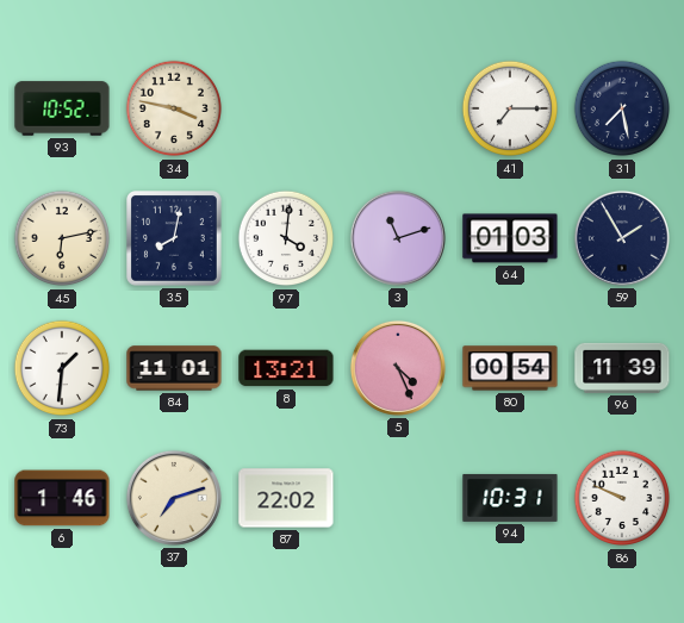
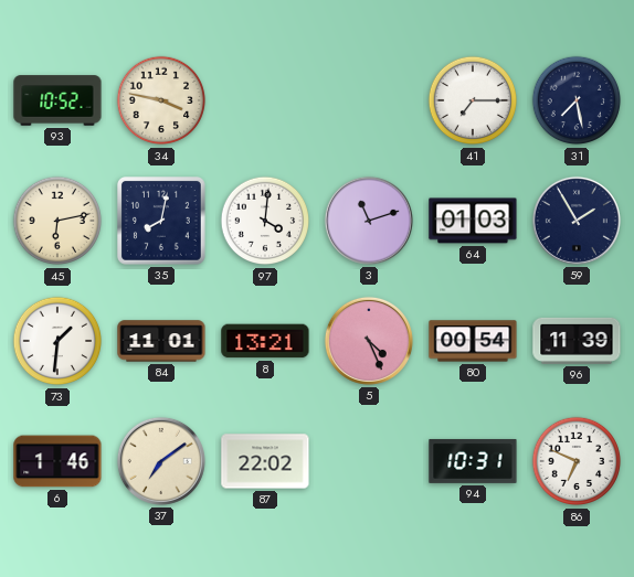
37: 7:12 -> 7:09
86: 9:49 -> 6:49
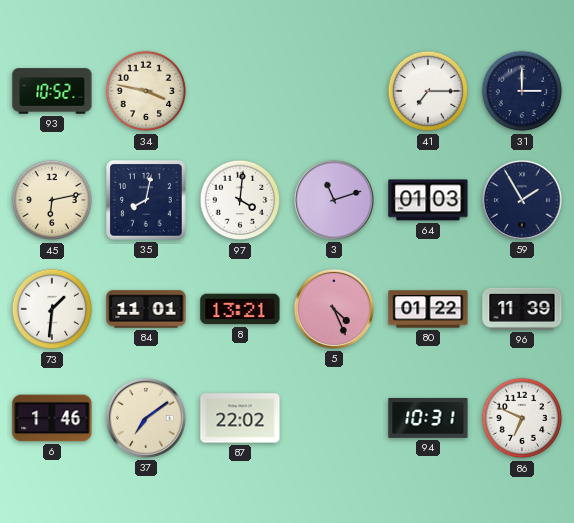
31: 7:28 -> 3:00
80: 00:54 -> 01:22
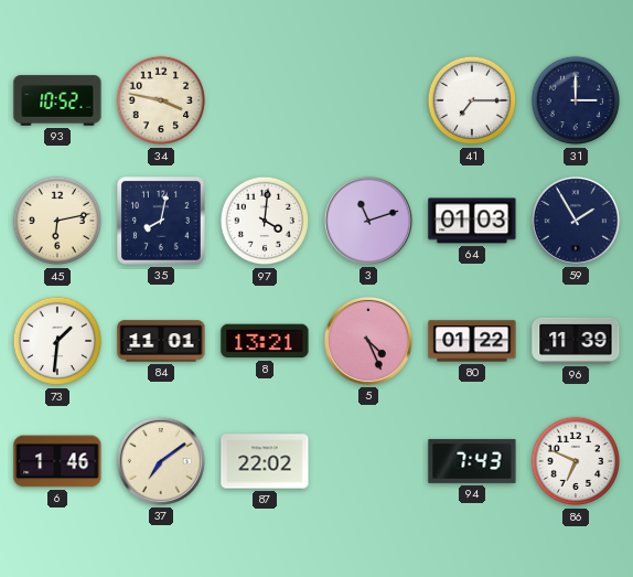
94: 10:31 -> 7:43
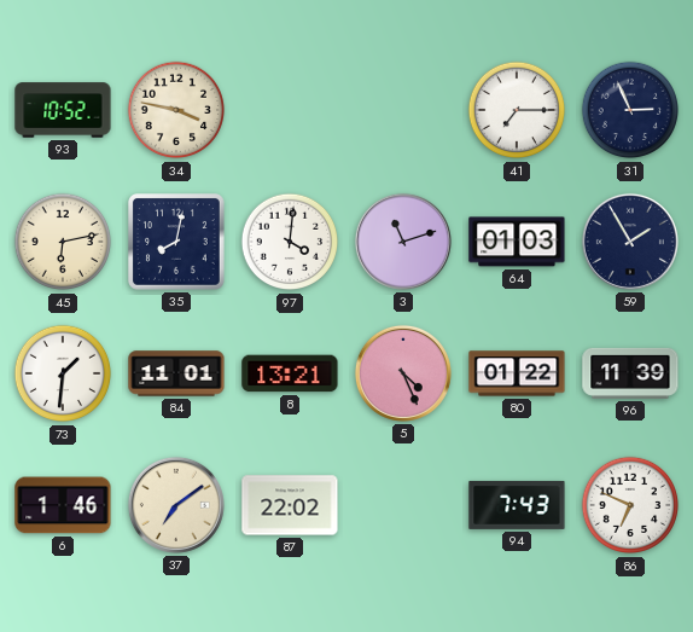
31: 3:00 -> 2:56
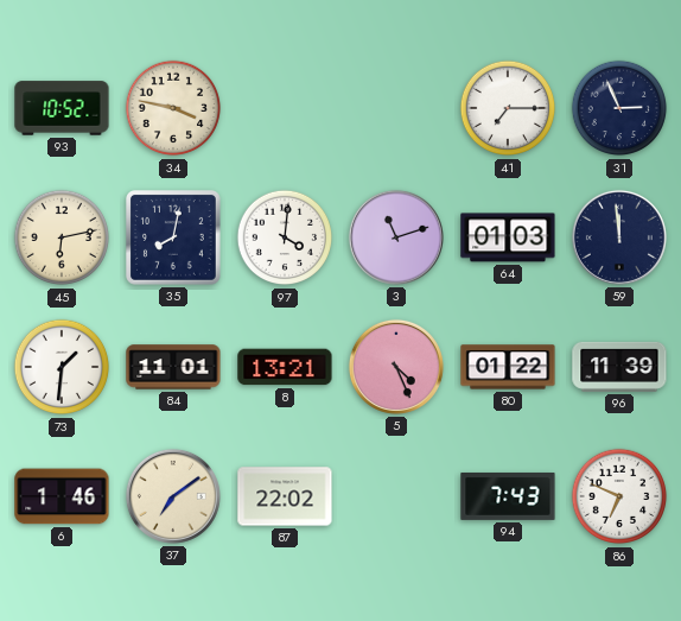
59: 1:55 -> 11:59
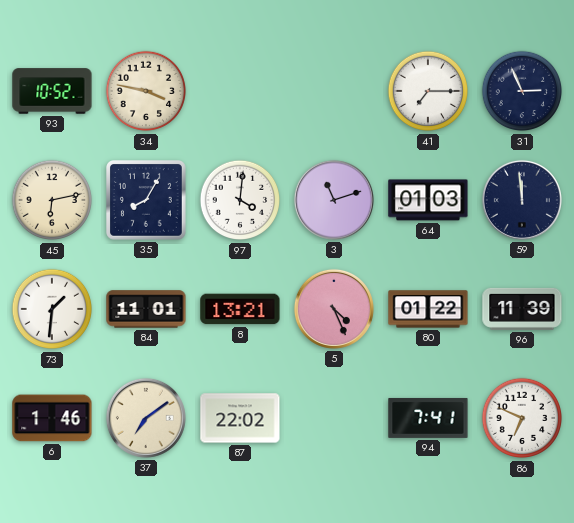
35: 8:02 -> 8:05
94: 7:43 -> 7:41
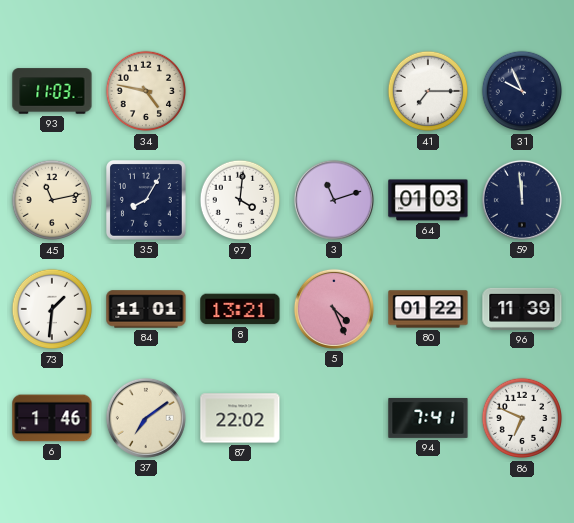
93: 10:52 -> 11:03
34: 3:47 -> 4:47
31: 2:56 -> 9:56
45: 6:13 -> 11:13
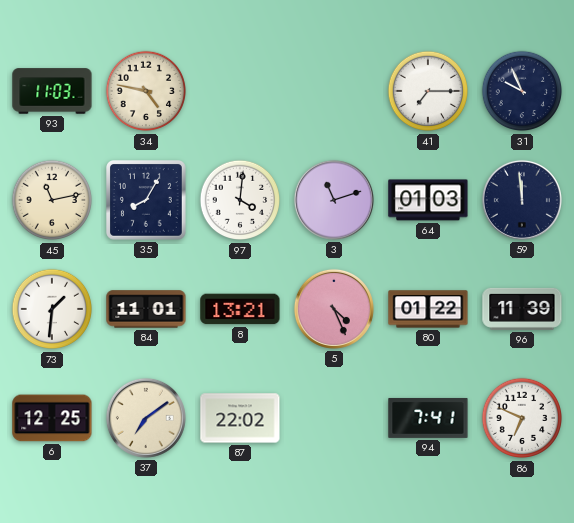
6: 1:46 -> 12:25
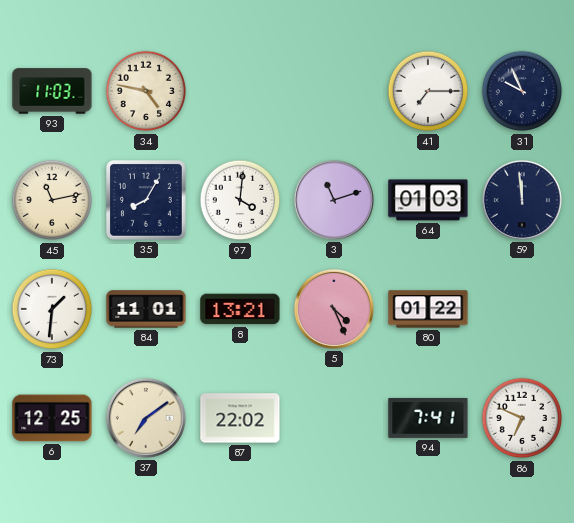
96: 11:39 -> none
